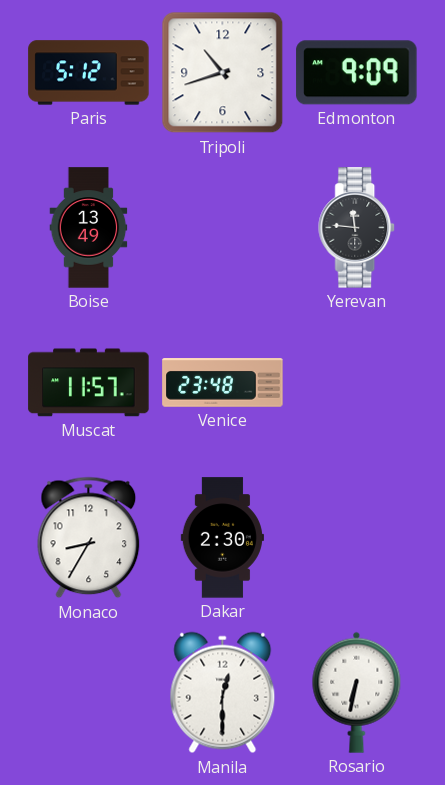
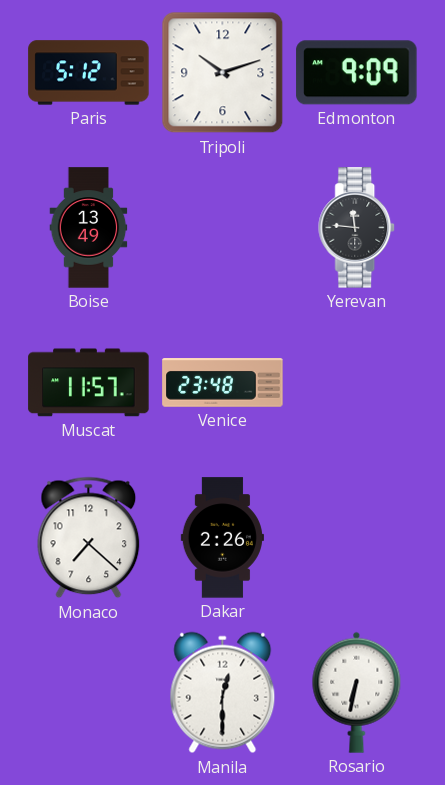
Tripoli: 10:42 -> 10:12
Monaco: 8:35 -> 7:22
Dakar: 2:30 -> 2:26
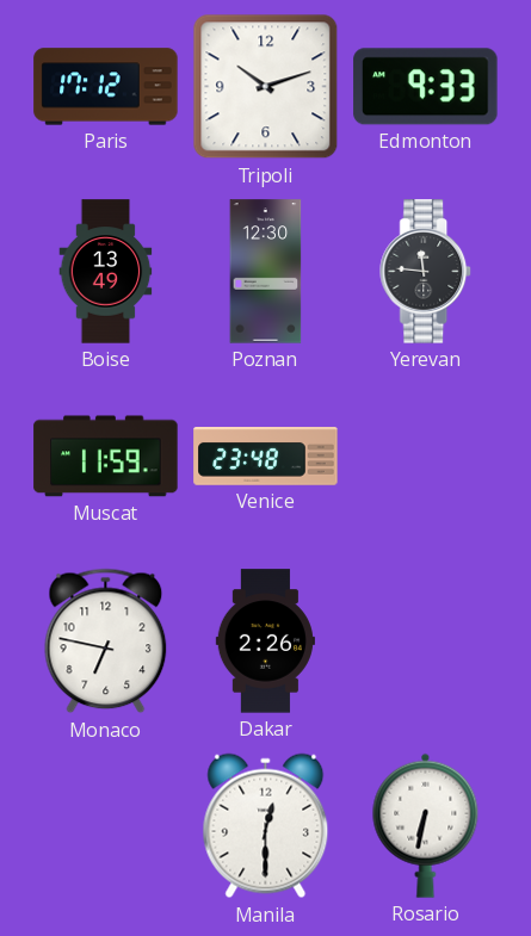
Paris: 5:12 -> 17:12
Edmonton: 9:09 -> 9:33
Poznan: none -> 12:30
Muscat: 11:57 -> 11:59
Monaco: 7:22 -> 6:47
